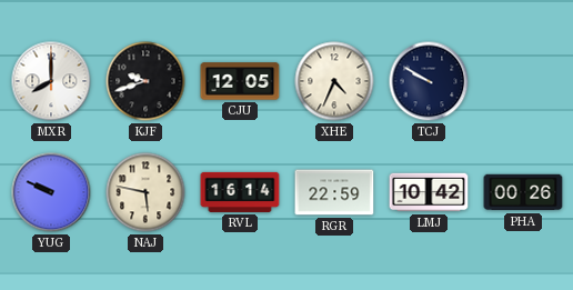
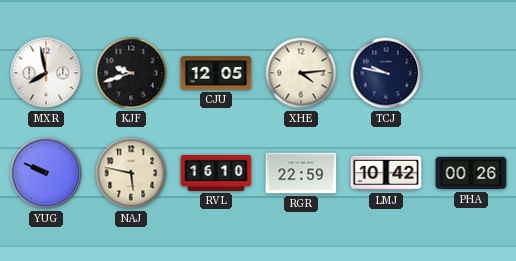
MXR: 8:00 -> 7:58
XHE: 4:34 -> 4:14
TCJ: 9:50 -> 9:47
RVL: 16:14 -> 16:10
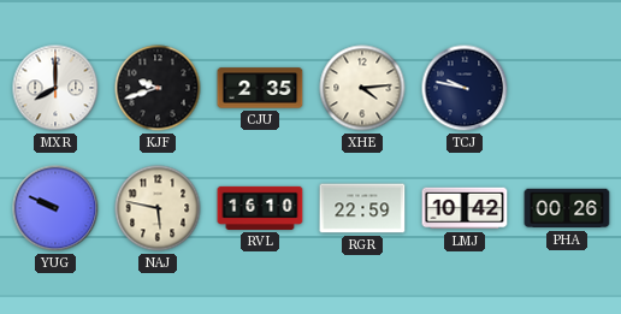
MXR: 7:58 -> 8:00
CJU: 12:05 -> 2:35
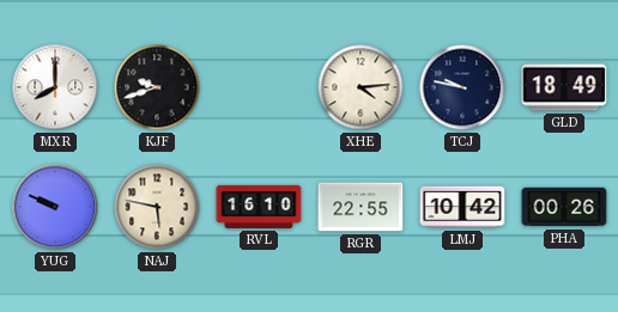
CJU: 2:35 -> none
GLD: none -> 18:49
RGR: 22:59 -> 22:55
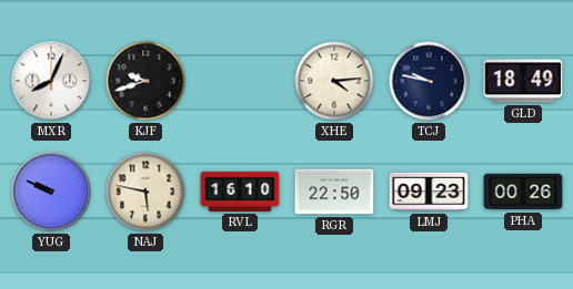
MXR: 8:00 -> 8:04
RGR: 22:55 -> 22:50
LMJ: 10:42 -> 09:23
